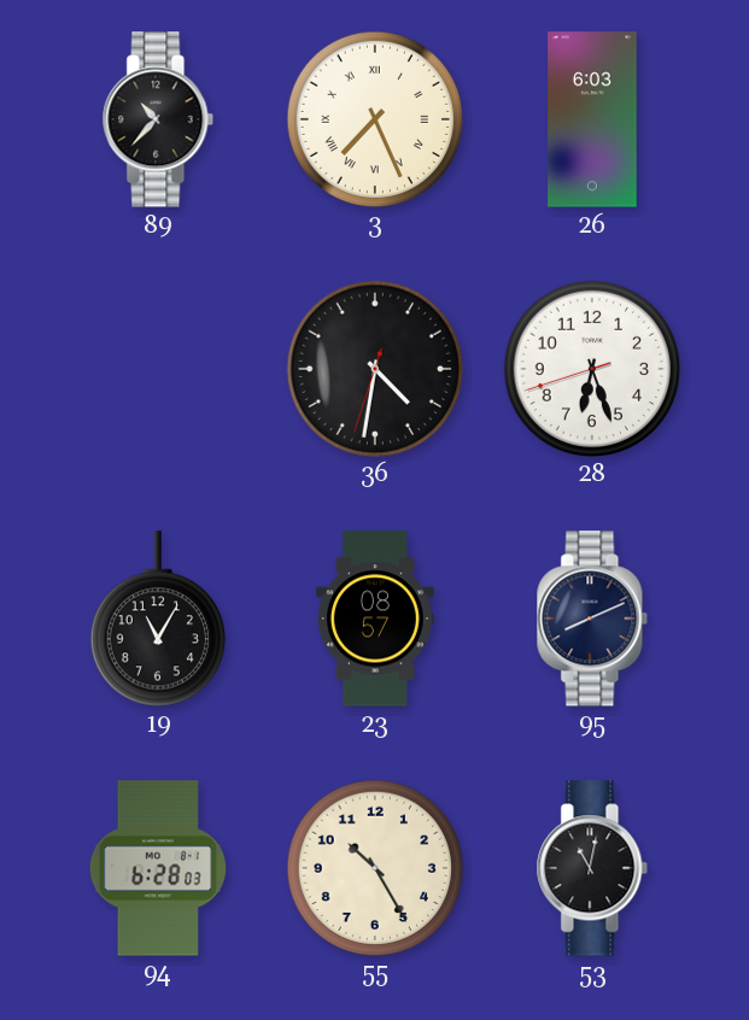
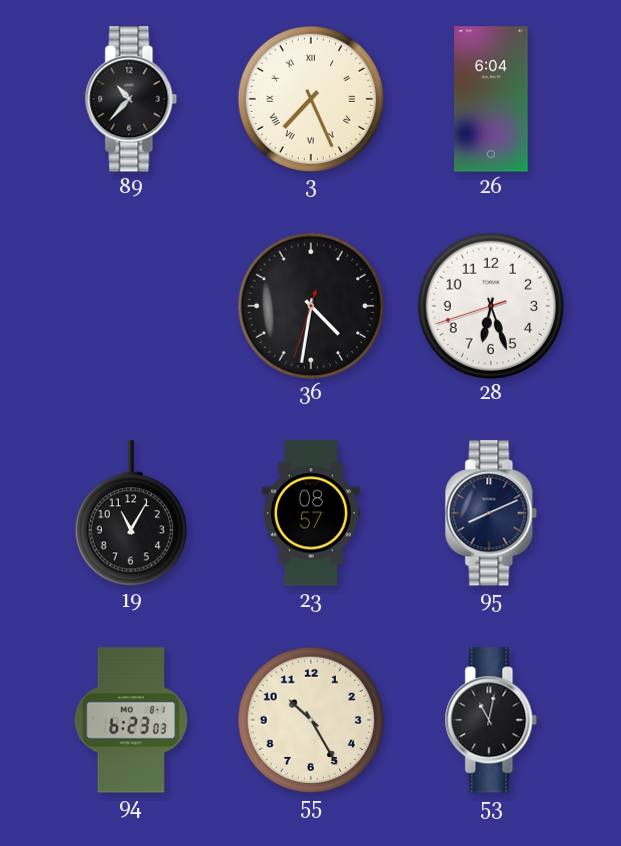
26: 6:03 -> 6:04
94: 6:28 -> 6:23
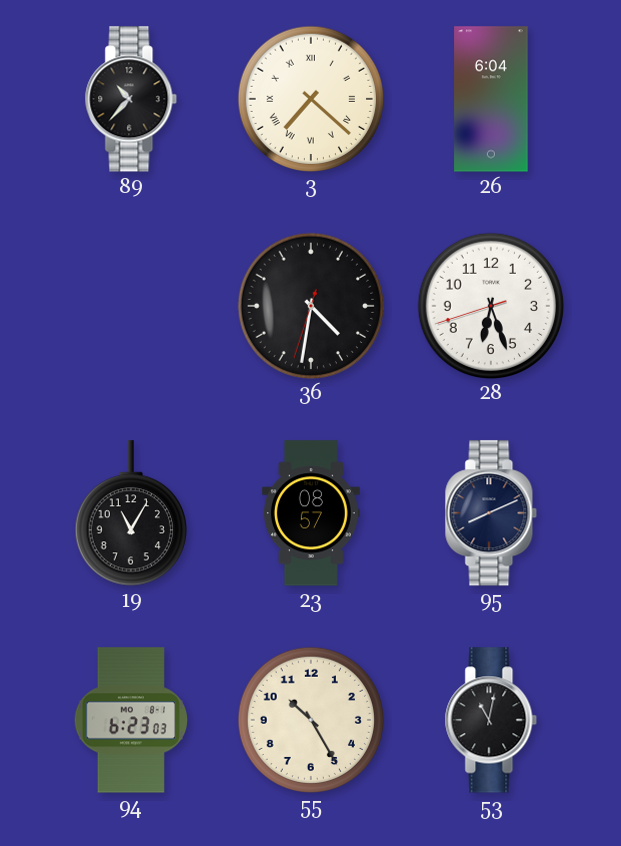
3: 7:26 -> 7:22
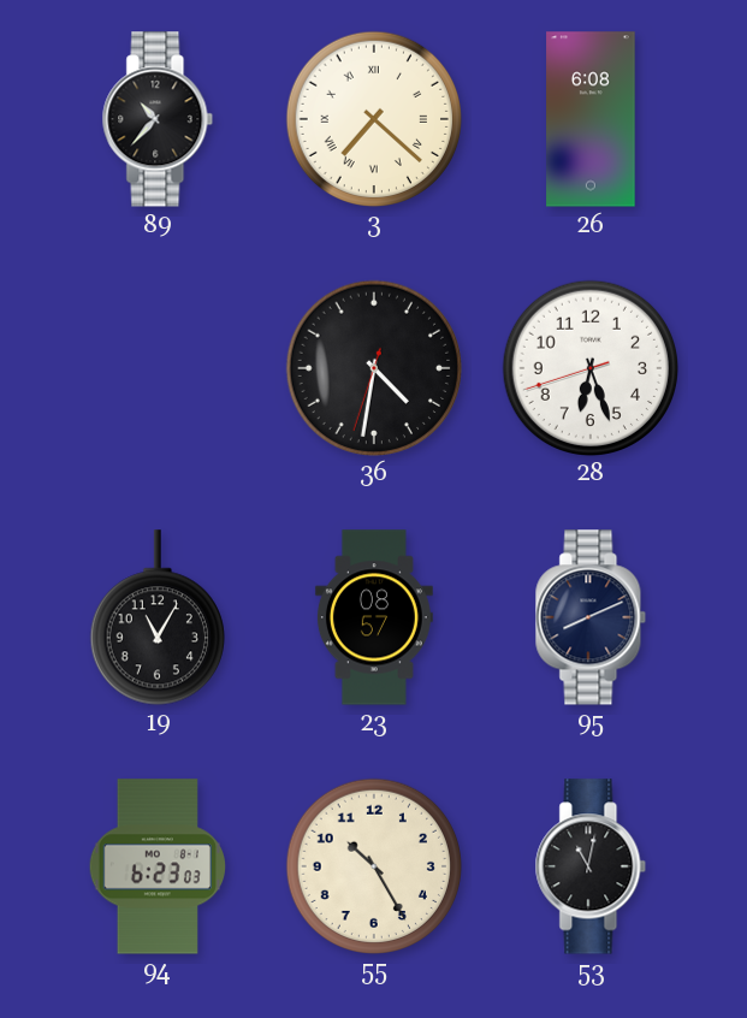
26: 6:04 -> 6:08
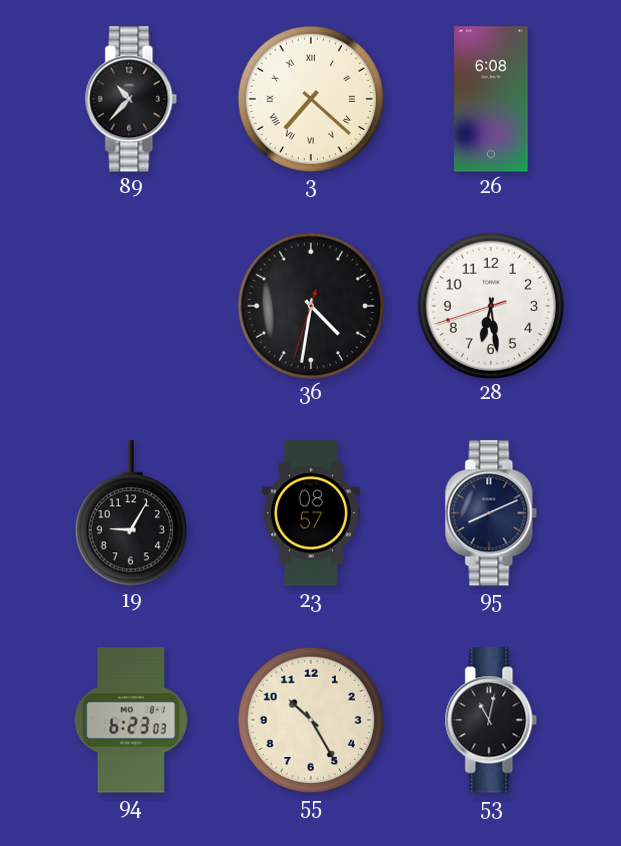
28: 6:26 -> 6:28
19: 11:05 -> 9:05
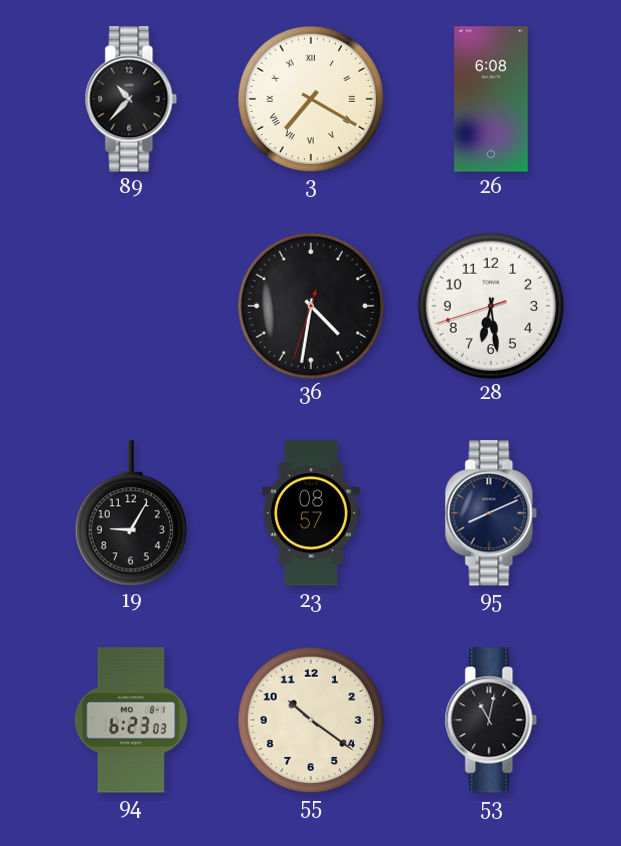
3: 7:22 -> 7:20
55: 10:25 -> 10:21
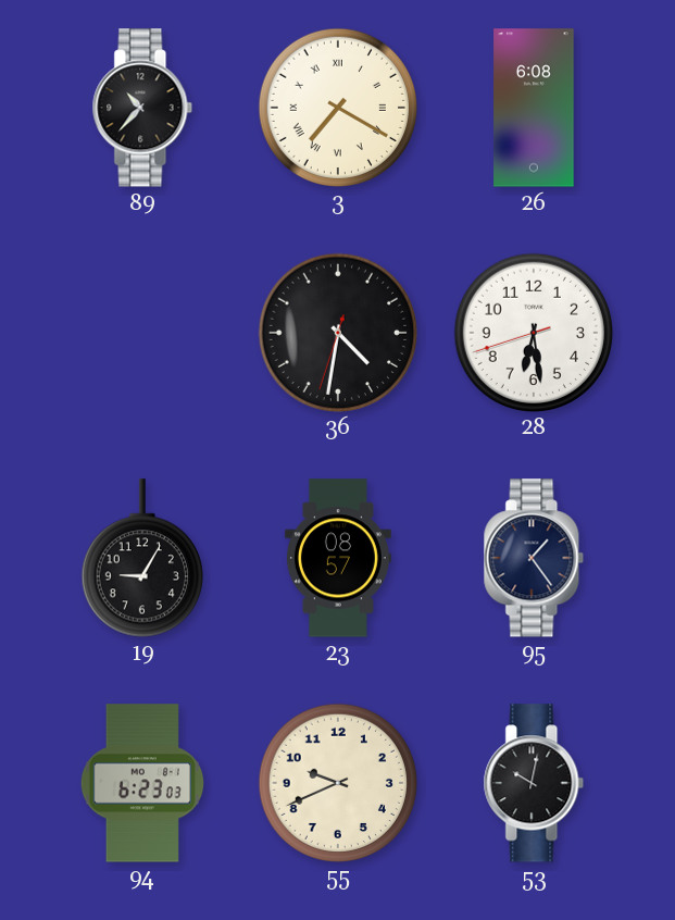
95: 8:11 -> 1:24
55: 10:21 -> 9:41
53: 11:02 -> 10:02
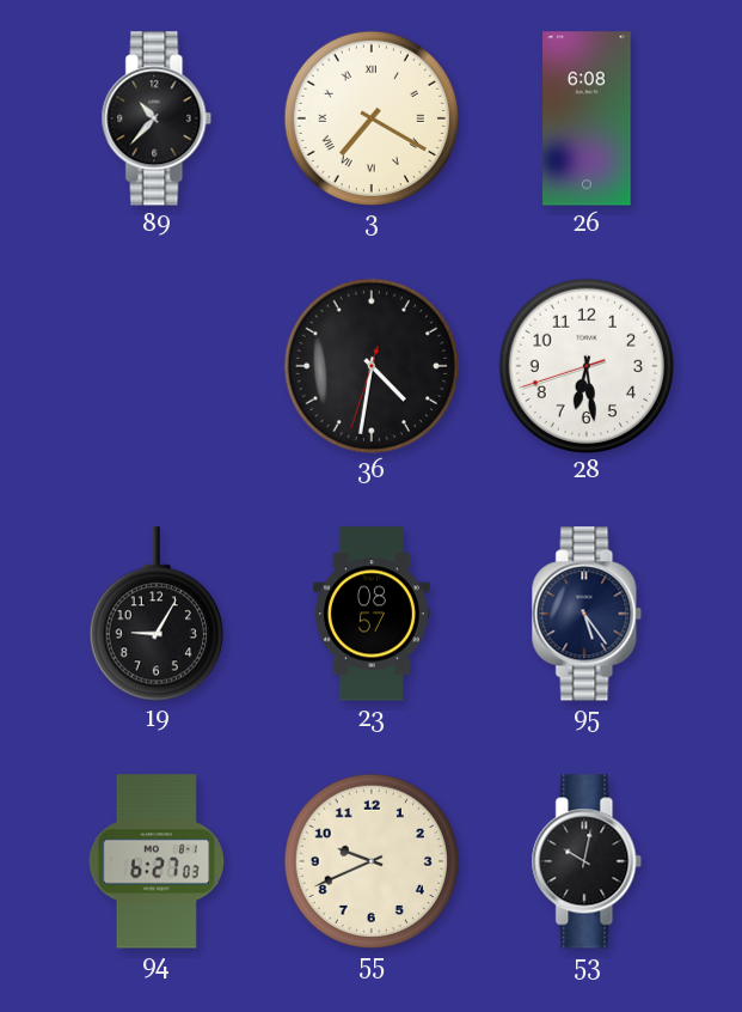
95: 1:24 -> 5:24
94: 6:23 -> 6:27
